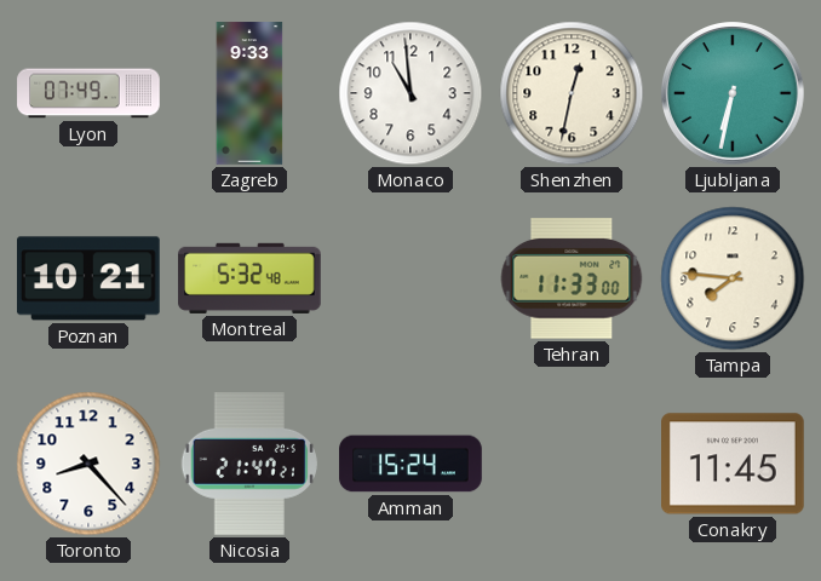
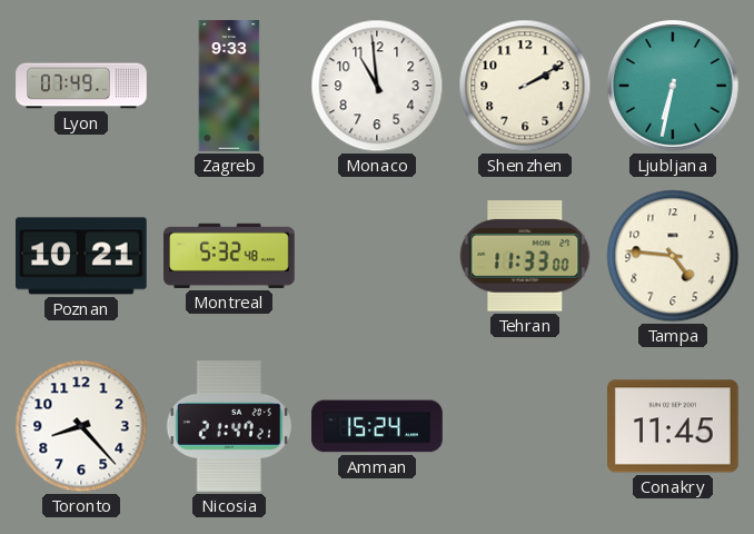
Shenzhen: 12:32 -> 2:10
Tampa: 7:46 -> 4:46
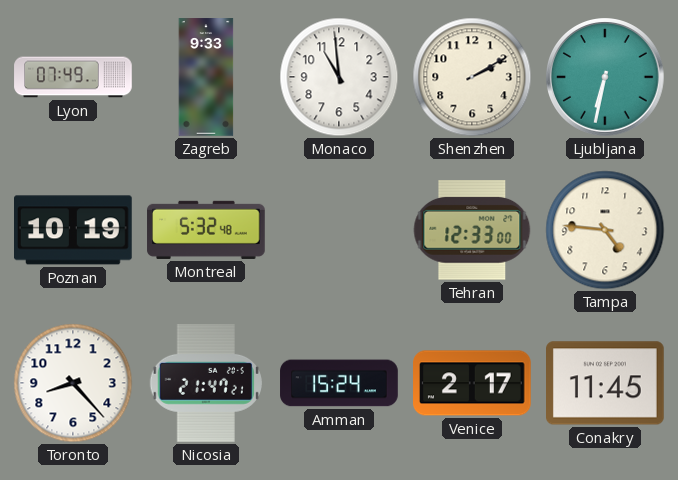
Poznan: 10:21 -> 10:19
Tehran: 11:33 -> 12:33
Venice: none -> 2:17
